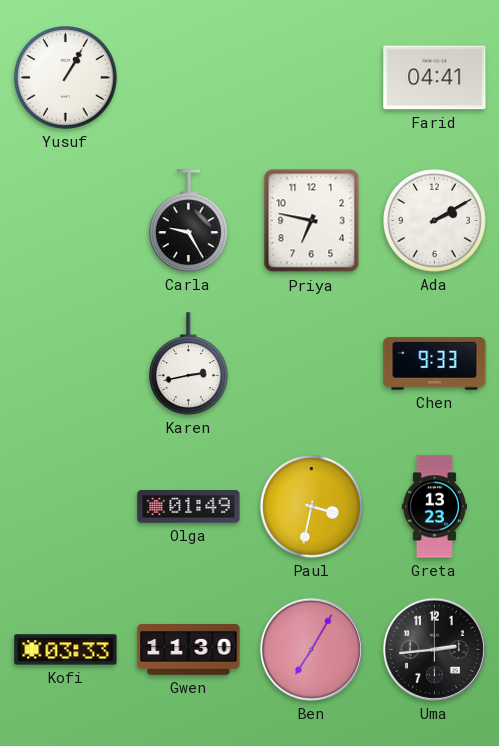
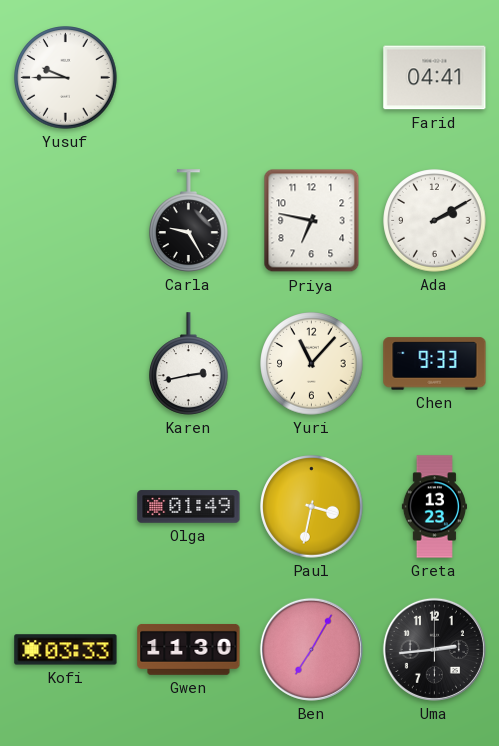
Yusuf: 1:05 -> 9:45
Yuri: none -> 11:07
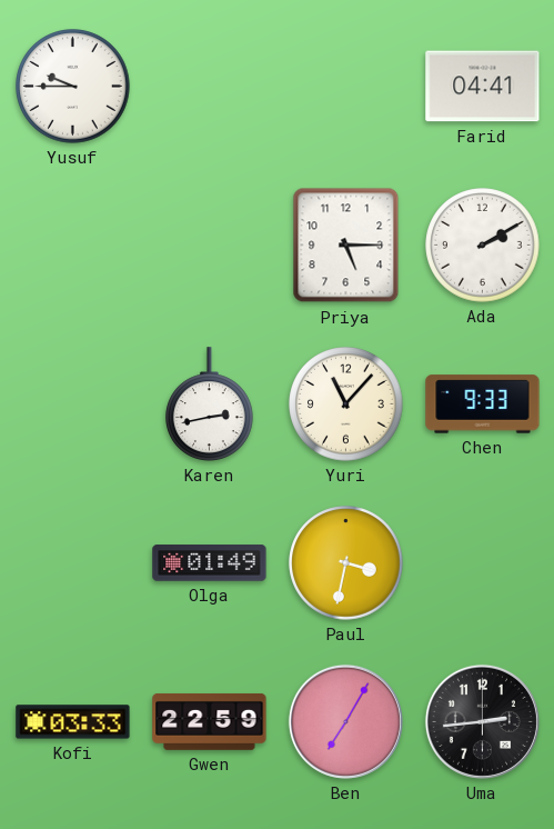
Carla: 9:25 -> none
Priya: 6:47 -> 5:15
Greta: 13:23 -> none
Gwen: 11:30 -> 22:59
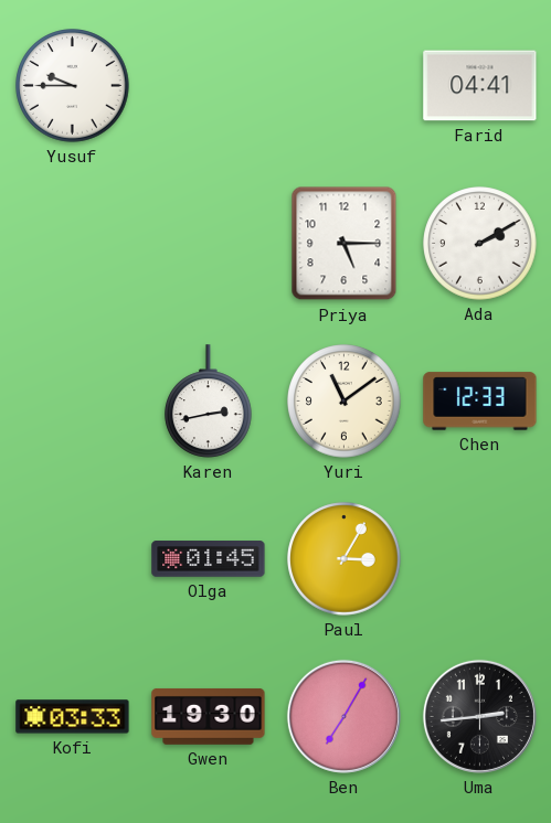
Yuri: 11:07 -> 11:09
Chen: 9:33 -> 12:33
Olga: 01:49 -> 01:45
Paul: 3:32 -> 3:05
Gwen: 22:59 -> 19:30
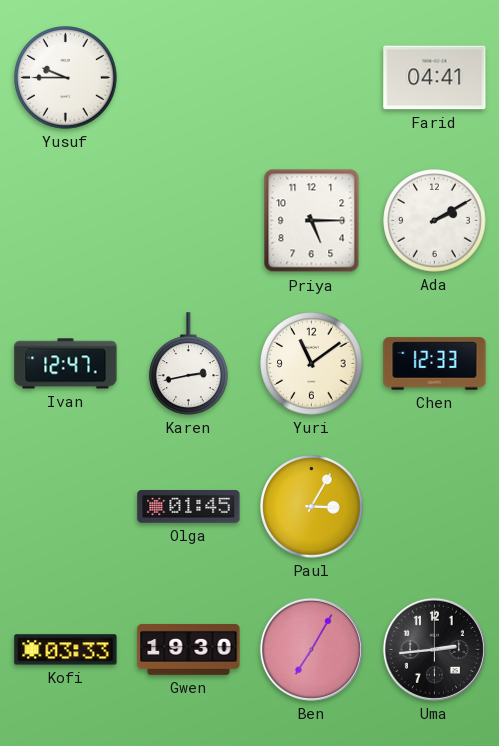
Ivan: none -> 12:47
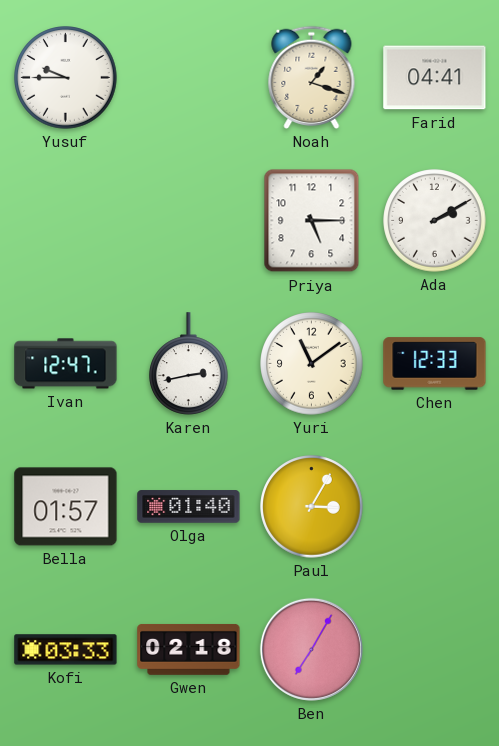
Noah: none -> 1:18
Bella: none -> 01:57
Olga: 01:45 -> 01:40
Gwen: 19:30 -> 02:18
Uma: 2:44 -> none
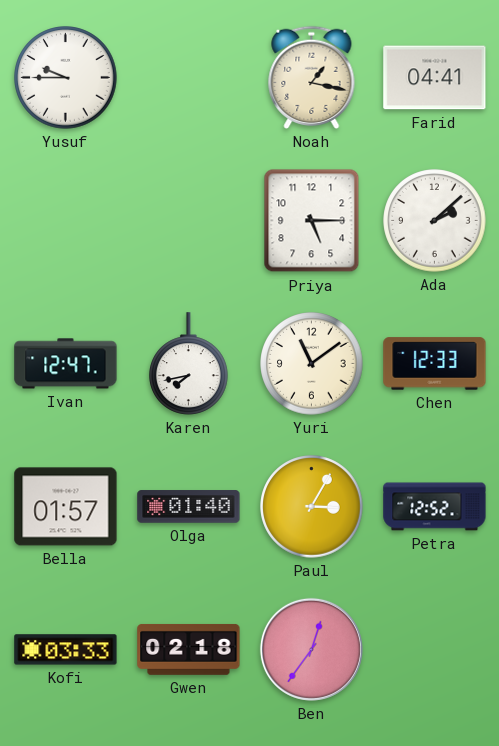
Noah: 1:18 -> 1:17
Ada: 2:10 -> 2:08
Karen: 2:43 -> 7:43
Petra: none -> 12:52
Ben: 7:05 -> 12:36
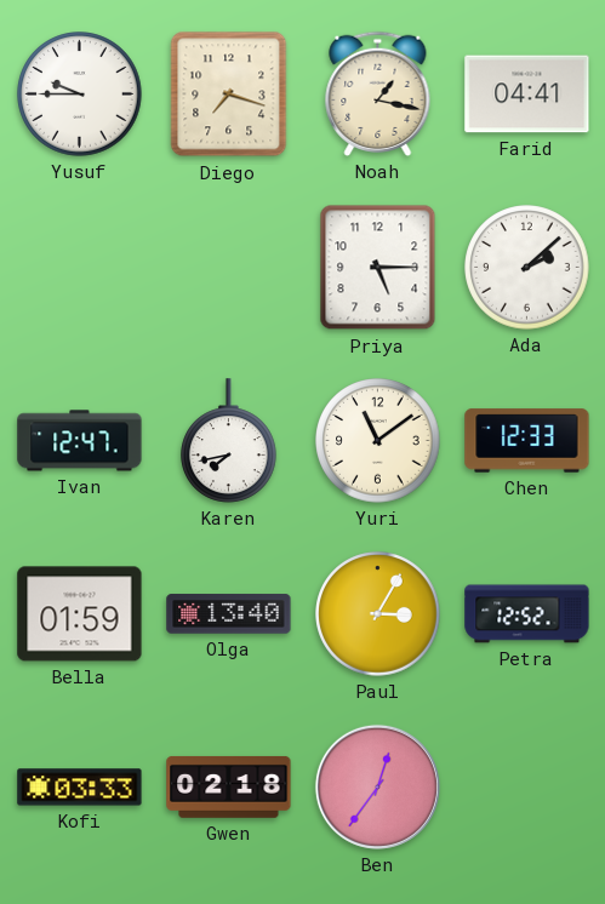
Diego: none -> 7:18
Bella: 01:57 -> 01:59
Olga: 01:40 -> 13:40
